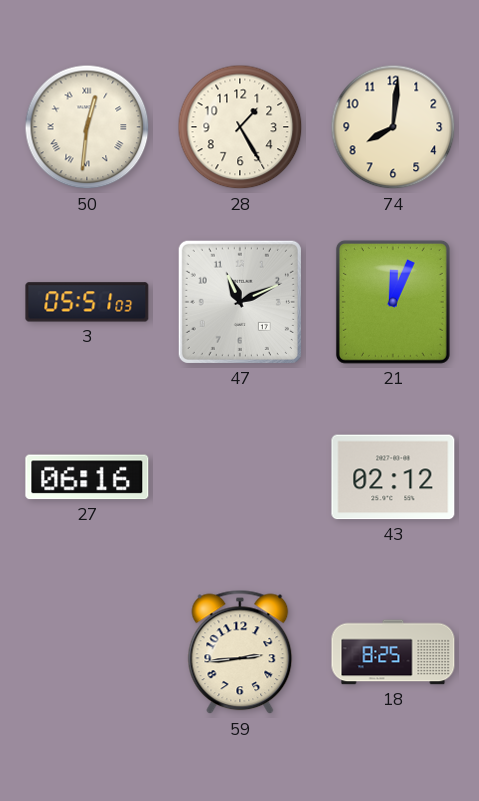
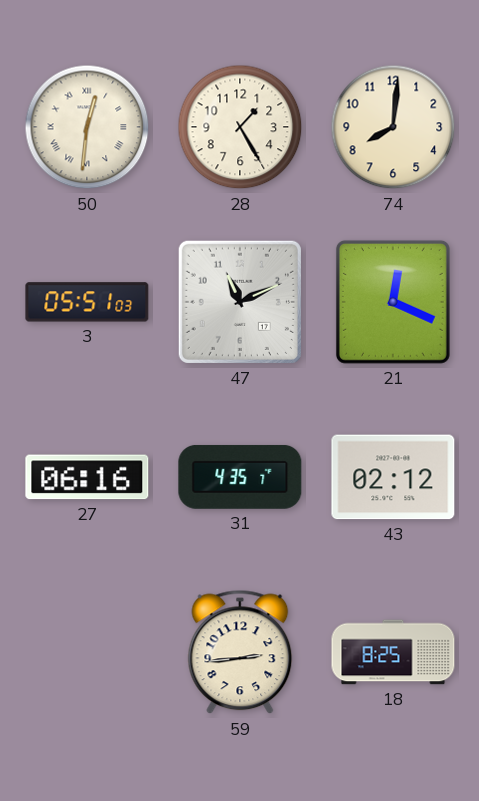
21: 12:04 -> 12:19
31: none -> 4:35
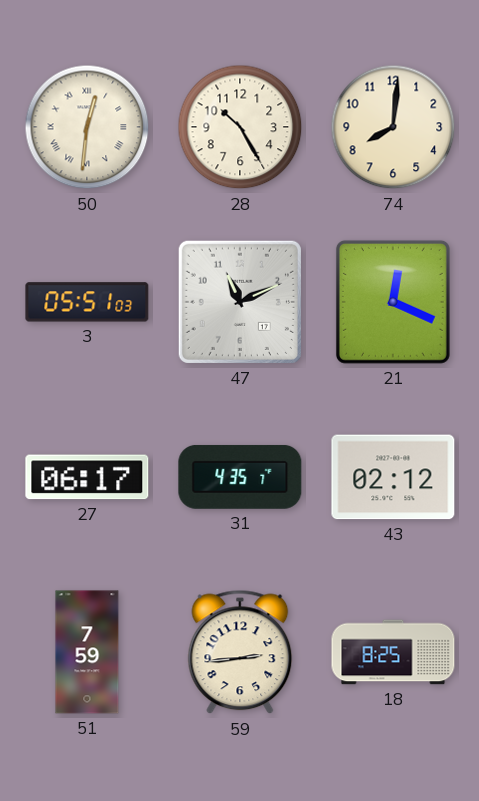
28: 1:25 -> 10:25
27: 06:16 -> 06:17
51: none -> 7:59
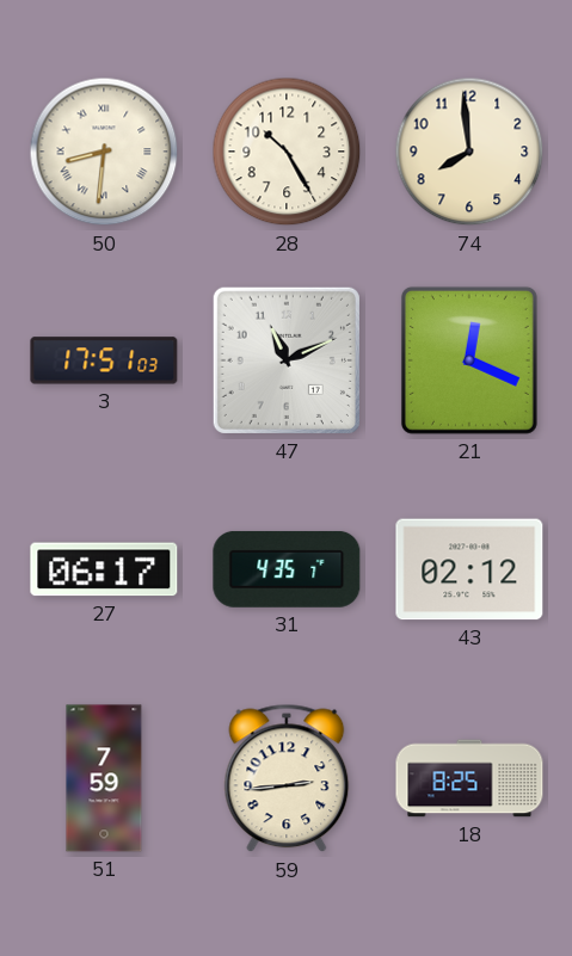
50: 12:31 -> 8:31
74: 8:01 -> 7:59
3: 05:51 -> 17:51
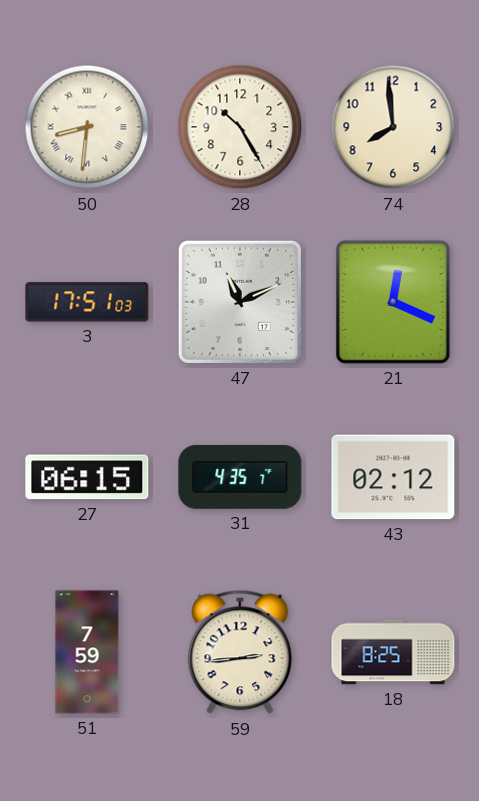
27: 06:17 -> 06:15
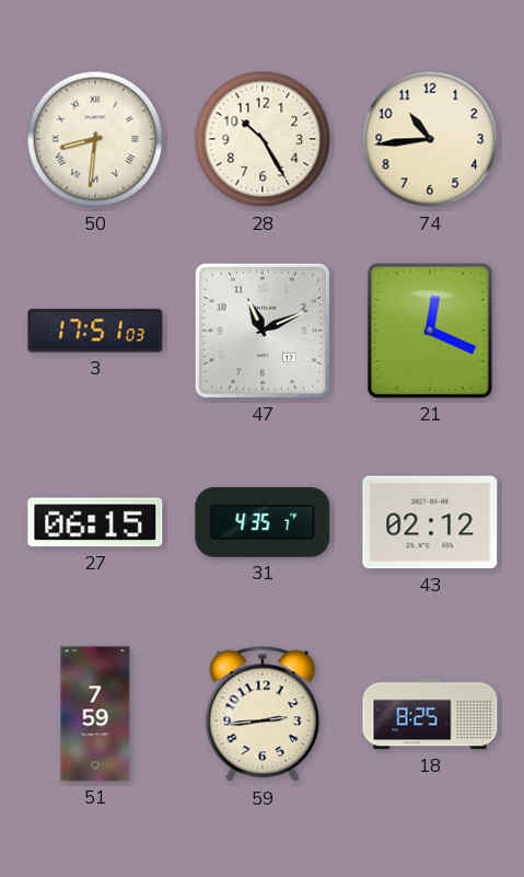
74: 7:59 -> 10:44
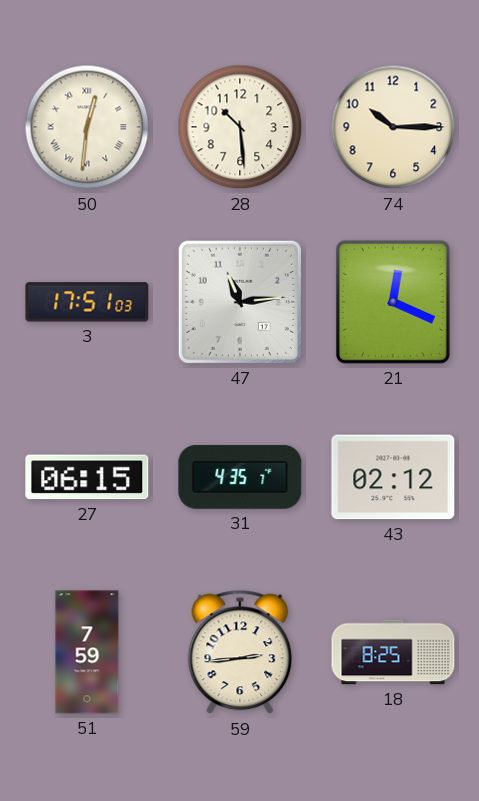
50: 8:31 -> 12:31
28: 10:25 -> 10:29
74: 10:44 -> 10:15
47: 11:11 -> 11:14
